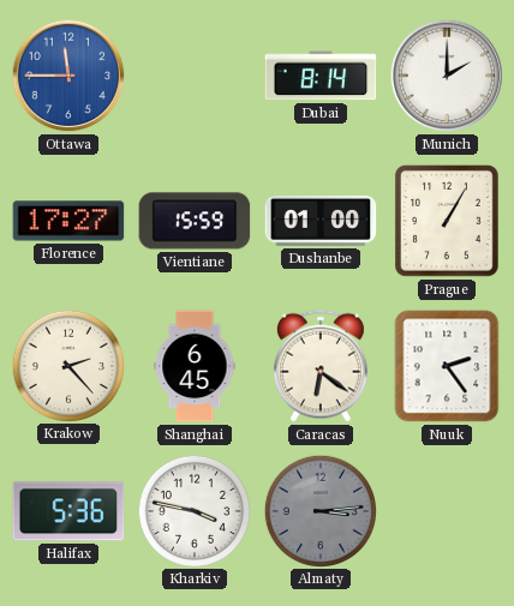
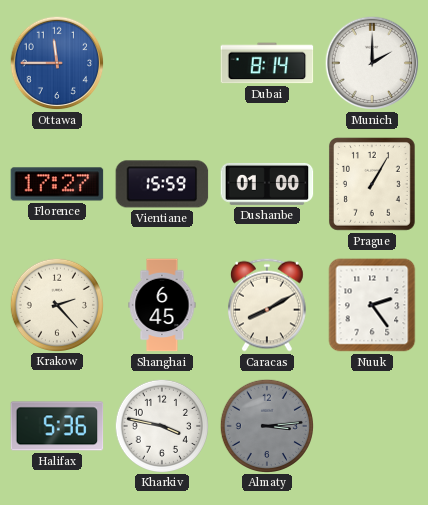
Caracas: 6:21 -> 8:10
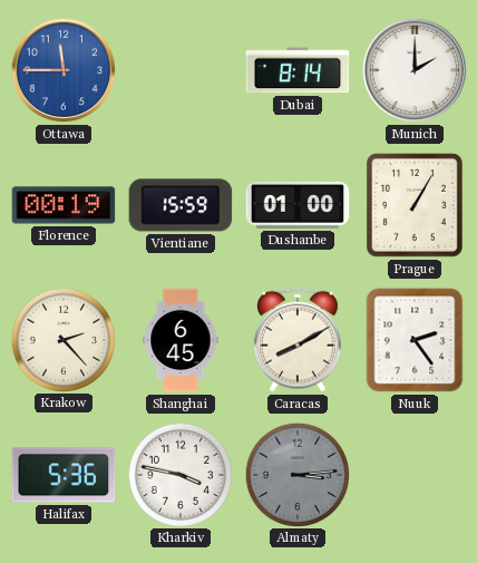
Florence: 17:27 -> 00:19
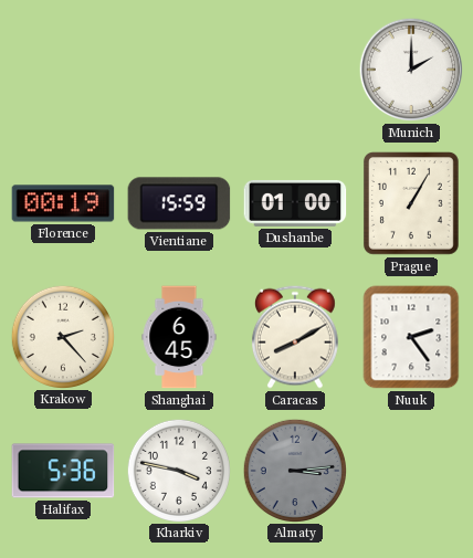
Ottawa: 11:45 -> none
Dubai: 8:14 -> none
